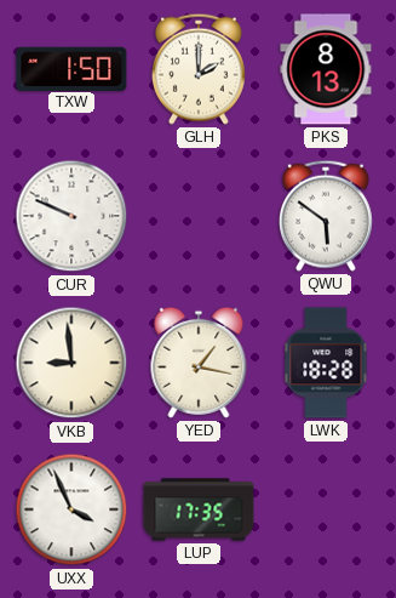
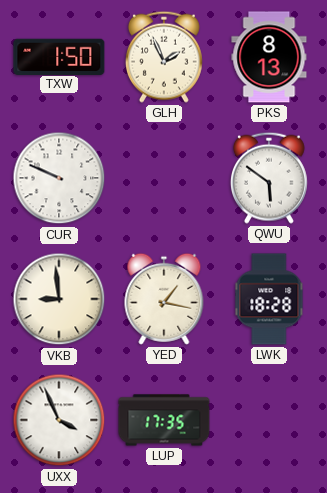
GLH: 2:00 -> 1:56
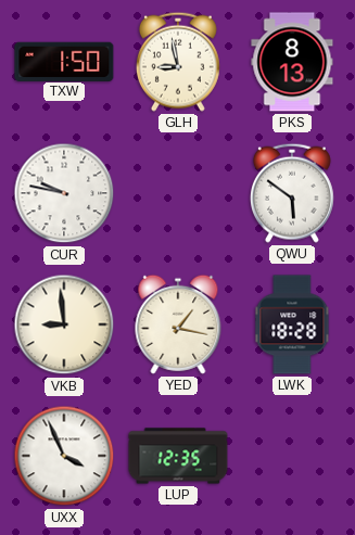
GLH: 1:56 -> 8:58
CUR: 9:49 -> 9:47
LUP: 17:35 -> 12:35
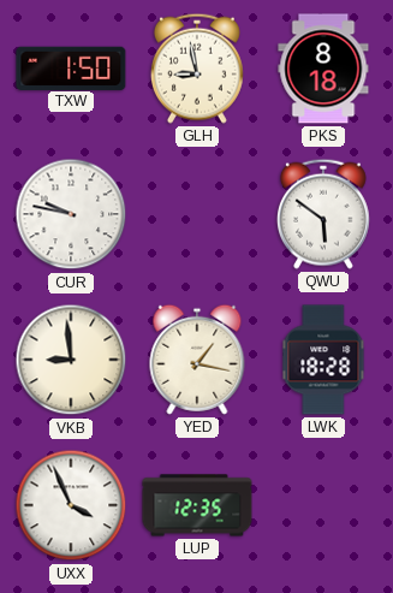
PKS: 8:13 -> 8:18
